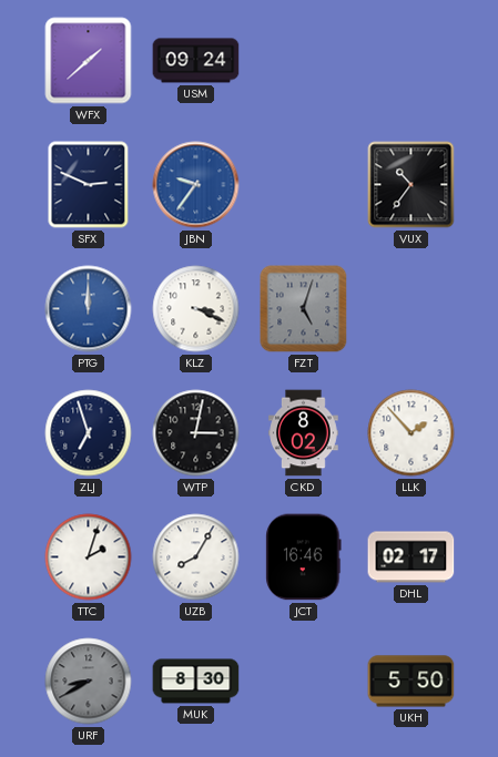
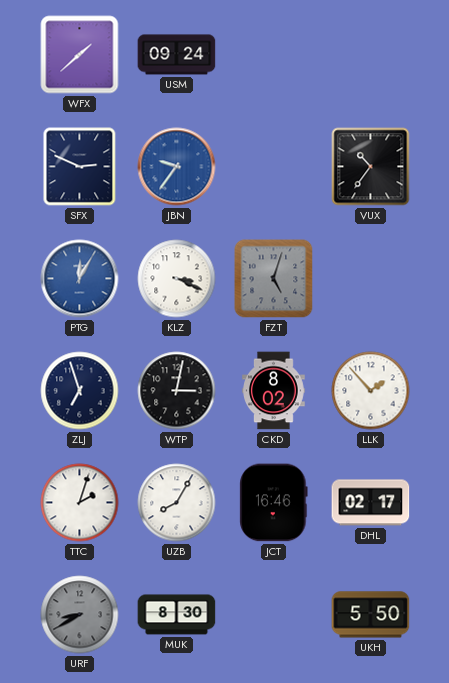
PTG: 12:00 -> 12:05
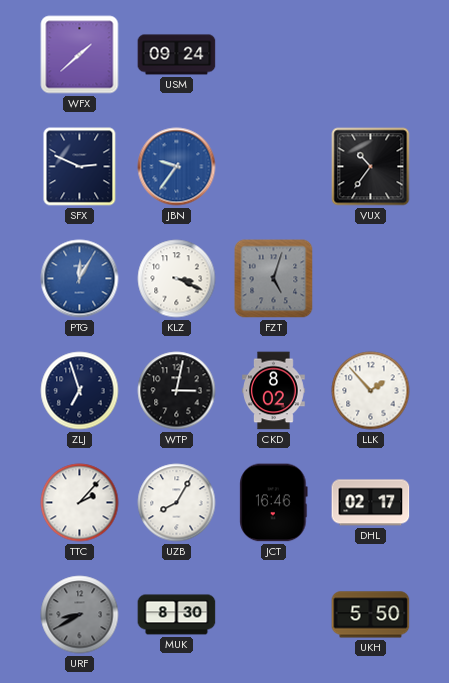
TTC: 2:03 -> 2:07
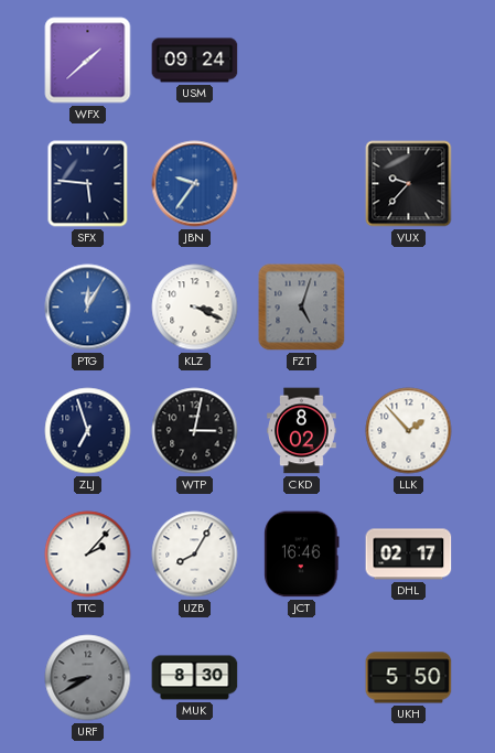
SFX: 2:49 -> 5:46
VUX: 10:36 -> 9:37
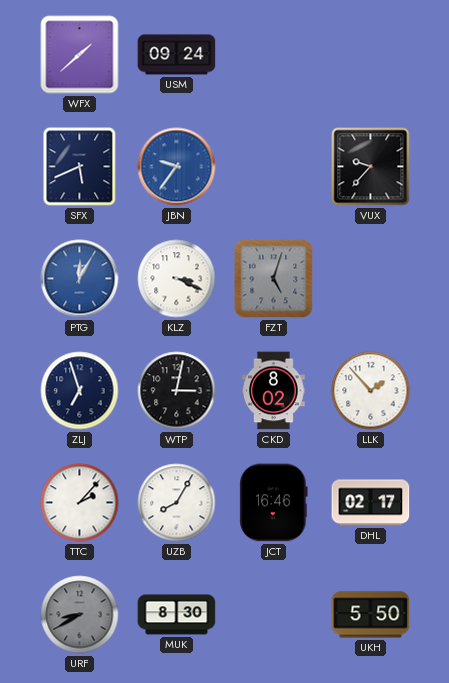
SFX: 5:46 -> 5:41
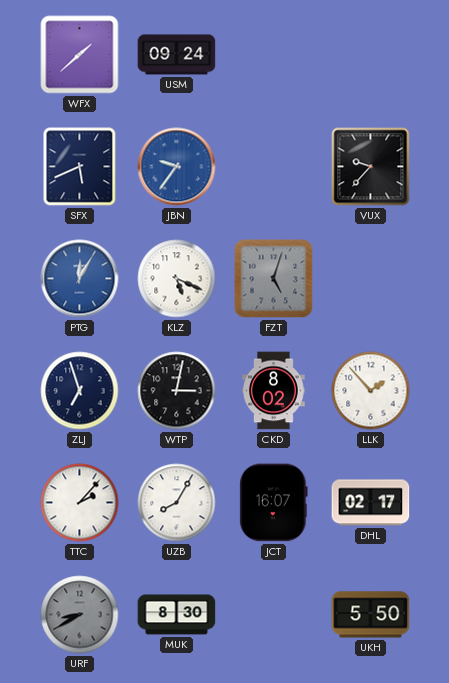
KLZ: 3:19 -> 5:19
JCT: 16:46 -> 16:07
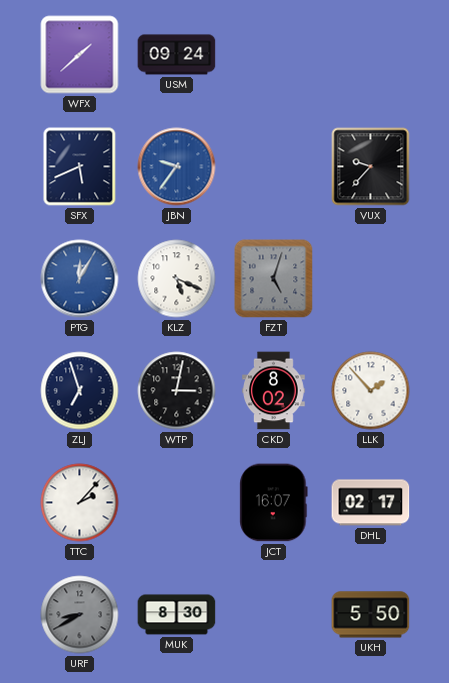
UZB: 8:05 -> none
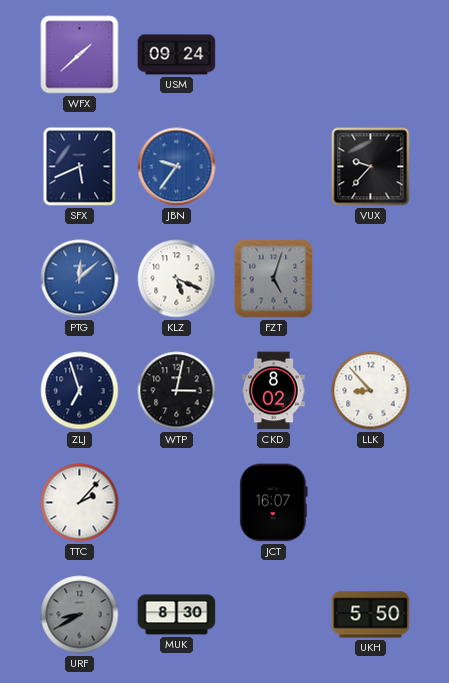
PTG: 12:05 -> 12:08
LLK: 1:53 -> 8:53
DHL: 02:17 -> none
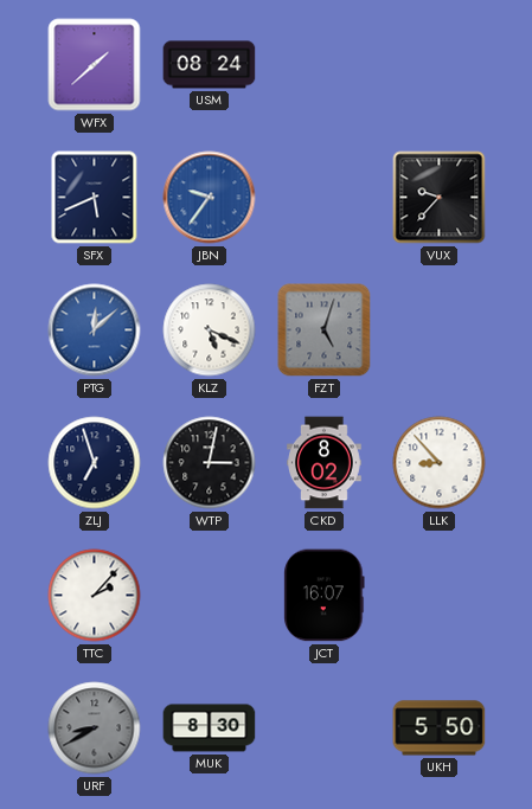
USM: 09:24 -> 08:24
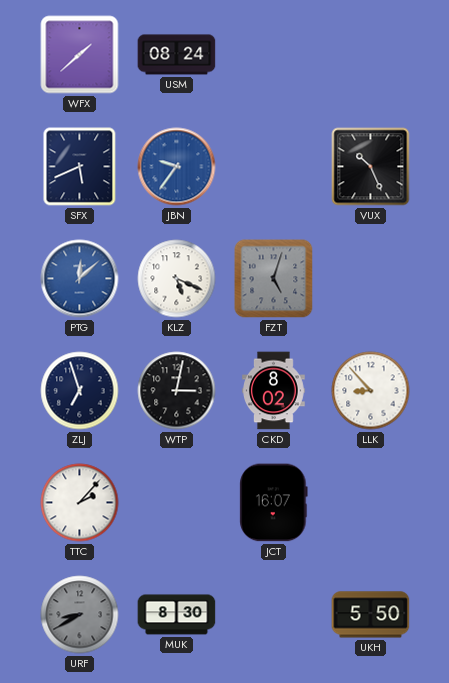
VUX: 9:37 -> 10:26
